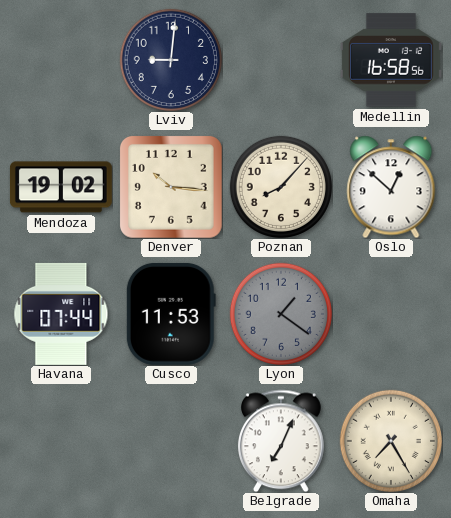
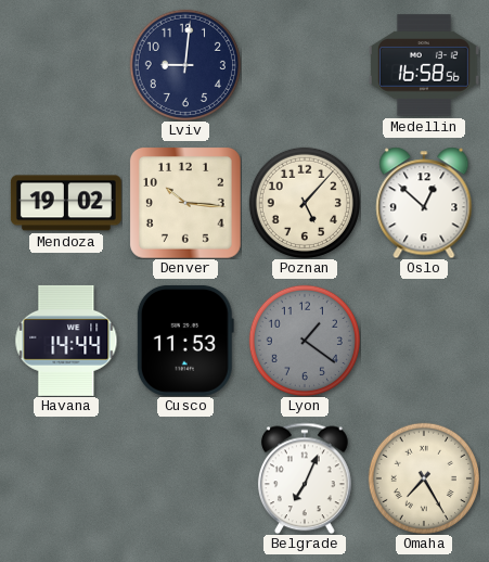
Poznan: 8:07 -> 5:07
Havana: 07:44 -> 14:44
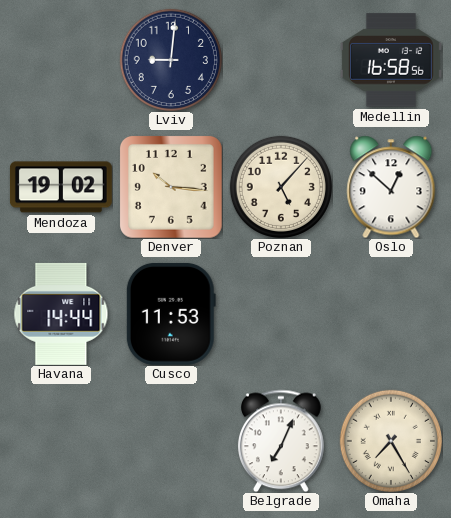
Lyon: 1:21 -> none
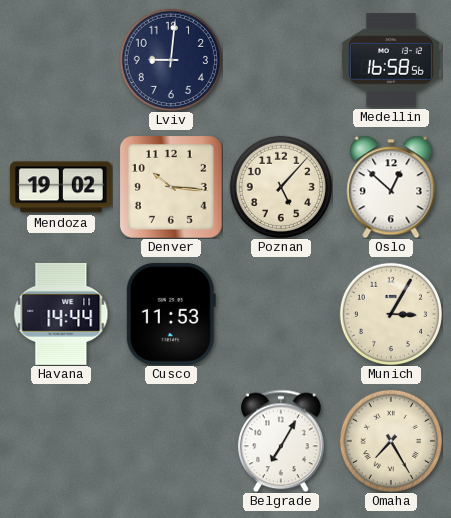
Munich: none -> 3:05
Belgrade: 7:04 -> 7:05
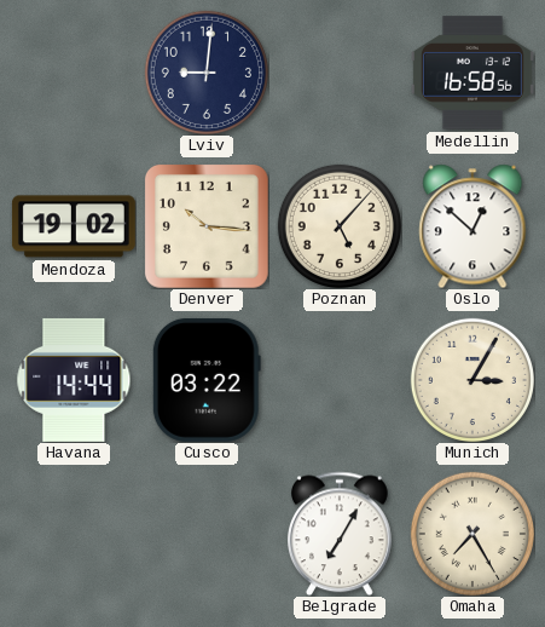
Cusco: 11:53 -> 03:22
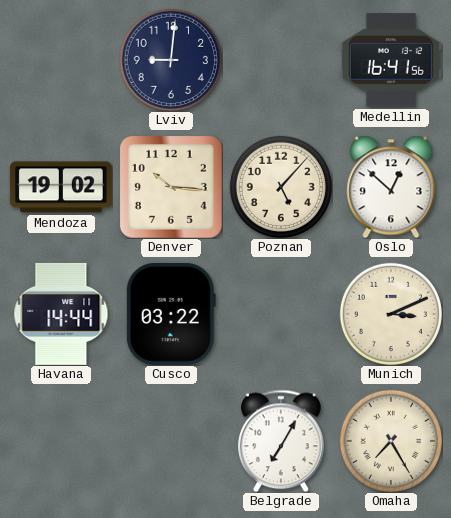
Medellin: 16:58 -> 16:41
Munich: 3:05 -> 3:11
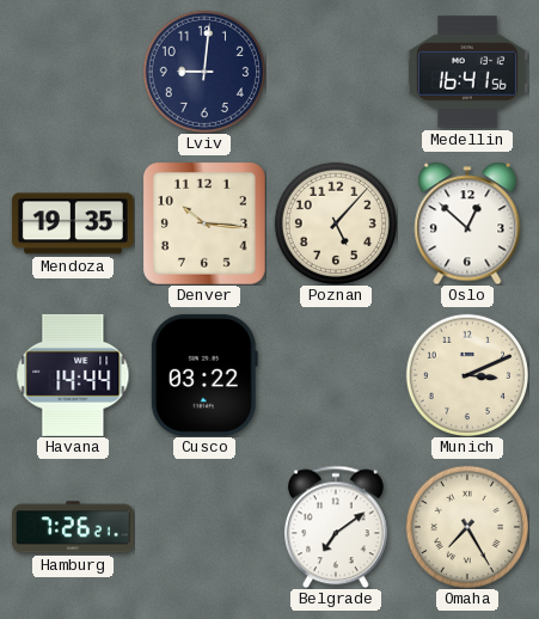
Mendoza: 19:02 -> 19:35
Hamburg: none -> 7:26
Belgrade: 7:05 -> 7:09
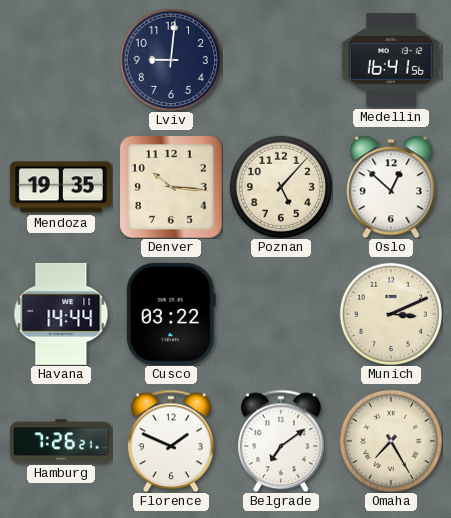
Florence: none -> 1:49
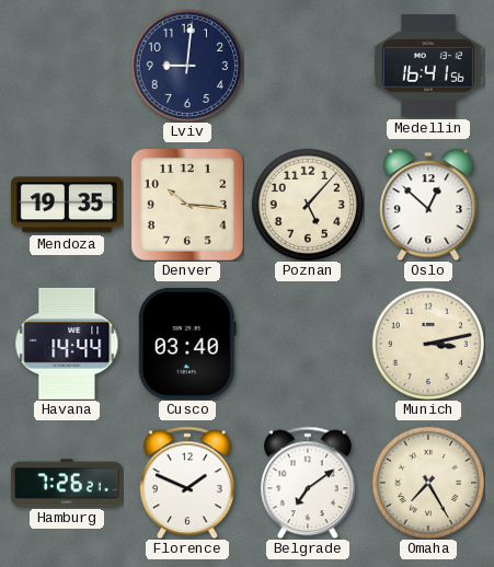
Cusco: 03:22 -> 03:40
Munich: 3:11 -> 3:13
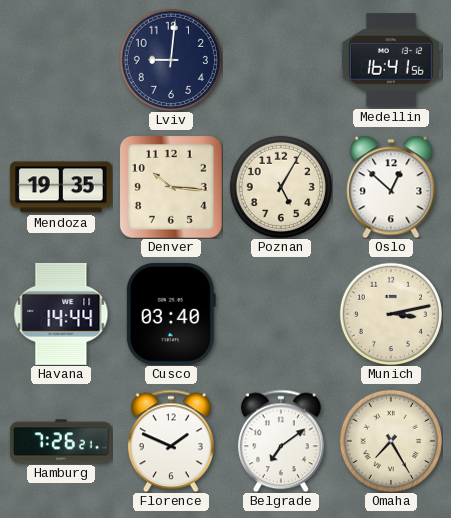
Poznan: 5:07 -> 5:05
